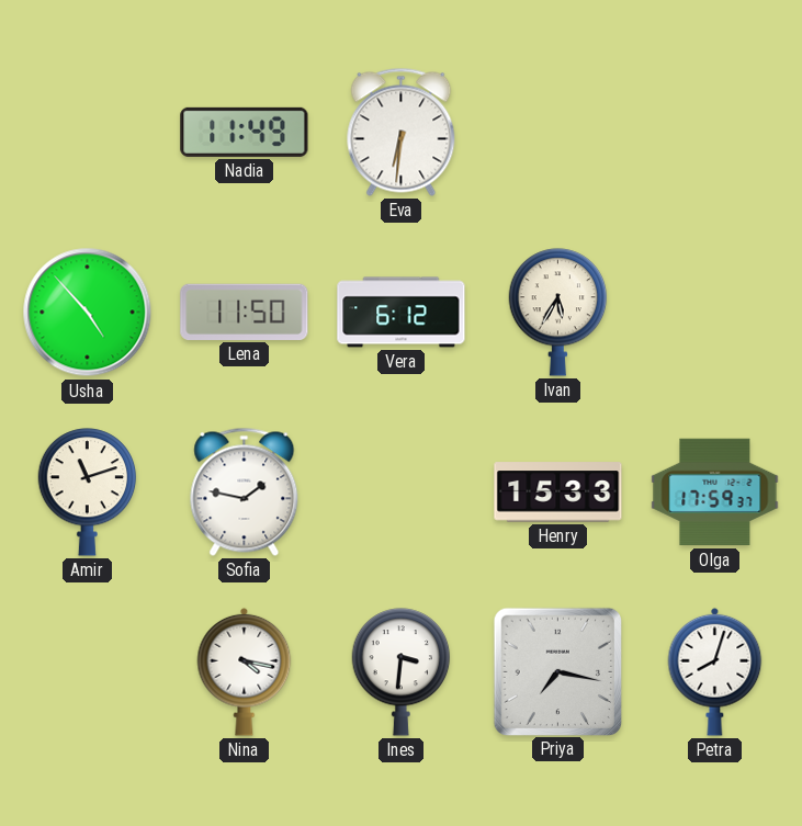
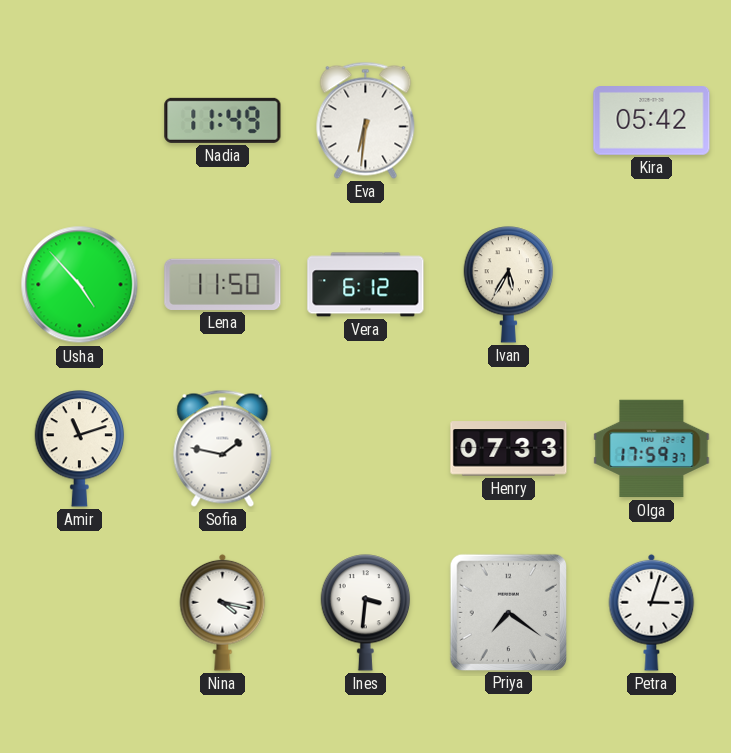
Kira: none -> 05:42
Henry: 15:33 -> 07:33
Priya: 7:17 -> 7:21
Petra: 8:03 -> 3:03
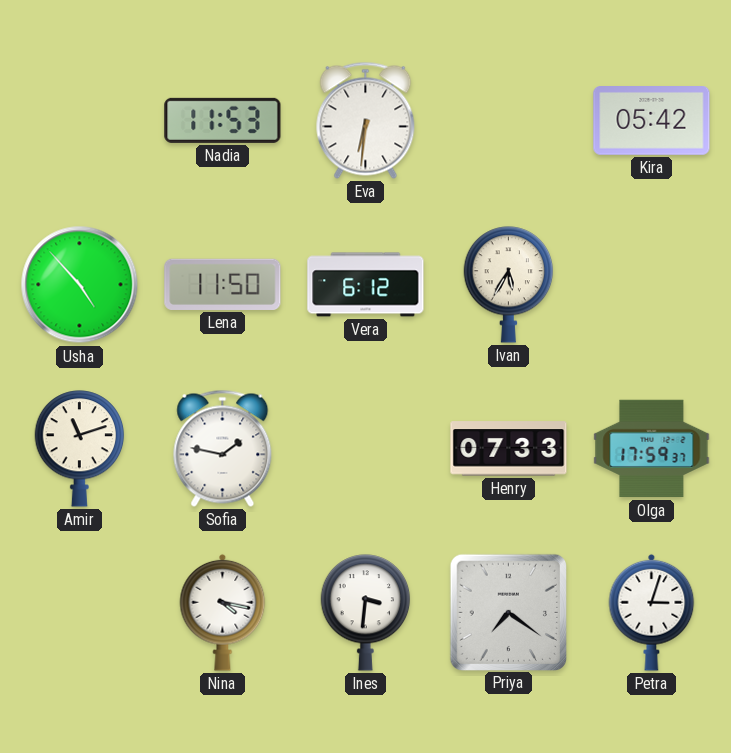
Nadia: 11:49 -> 11:53
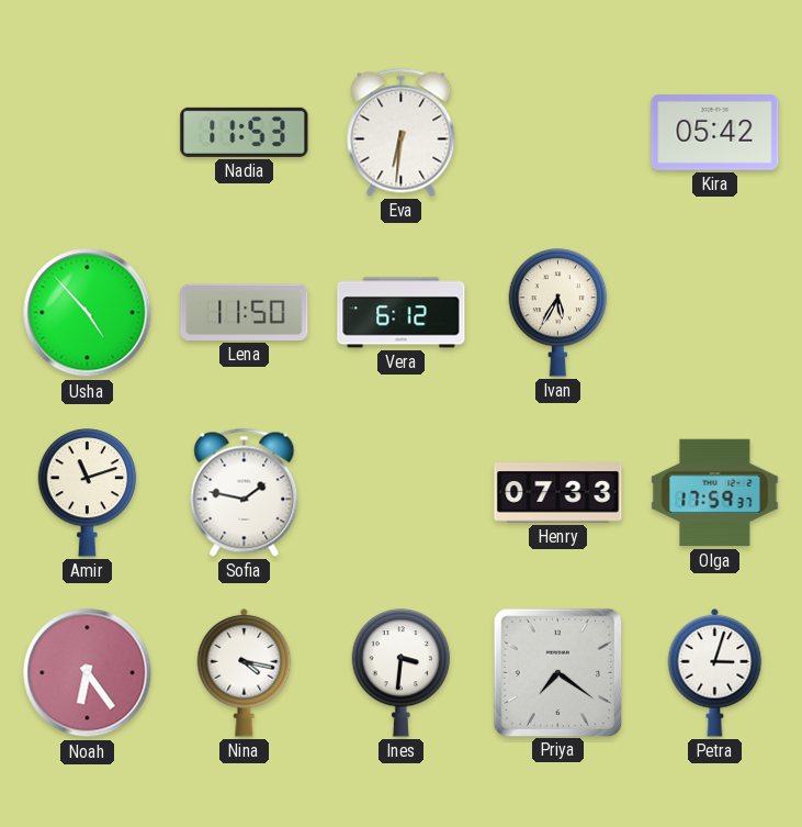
Noah: none -> 6:24
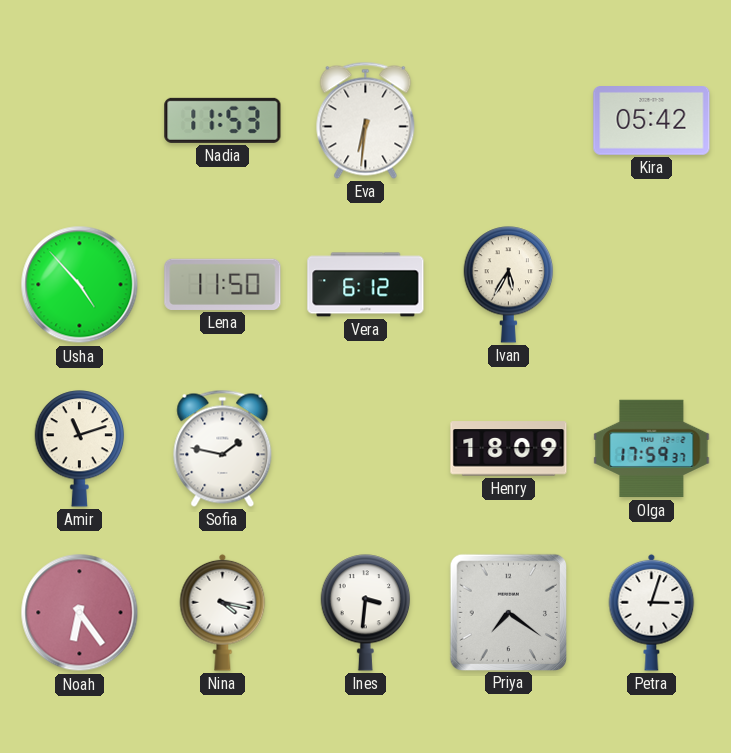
Henry: 07:33 -> 18:09
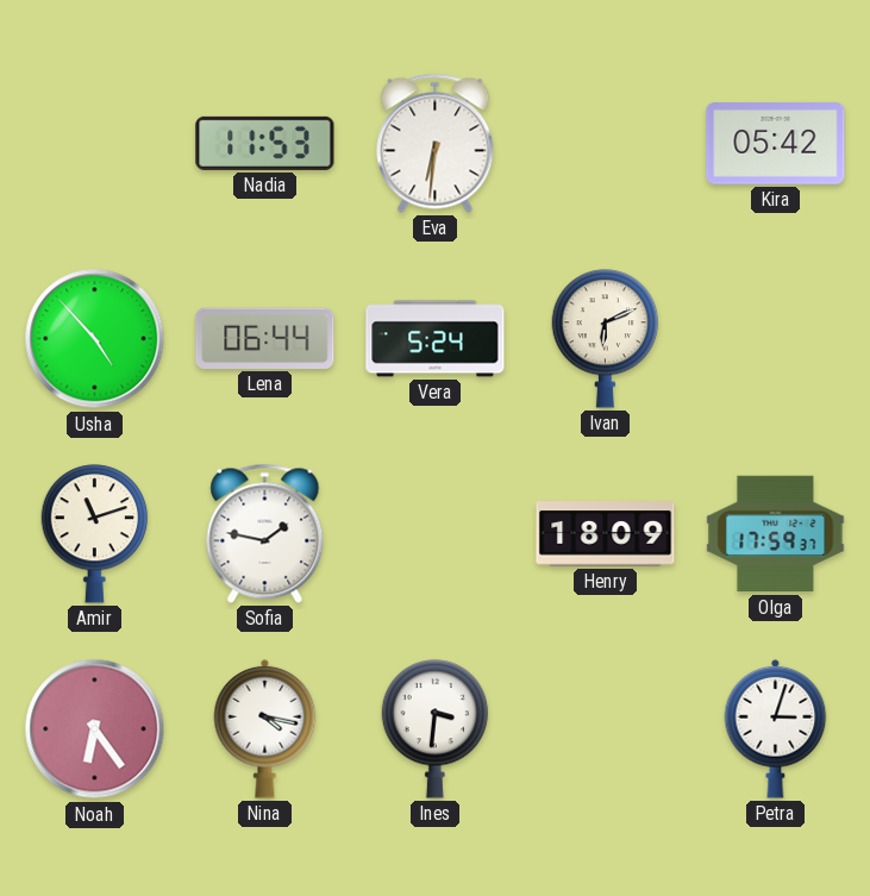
Lena: 11:50 -> 06:44
Vera: 6:12 -> 5:24
Ivan: 5:35 -> 6:11
Priya: 7:21 -> none
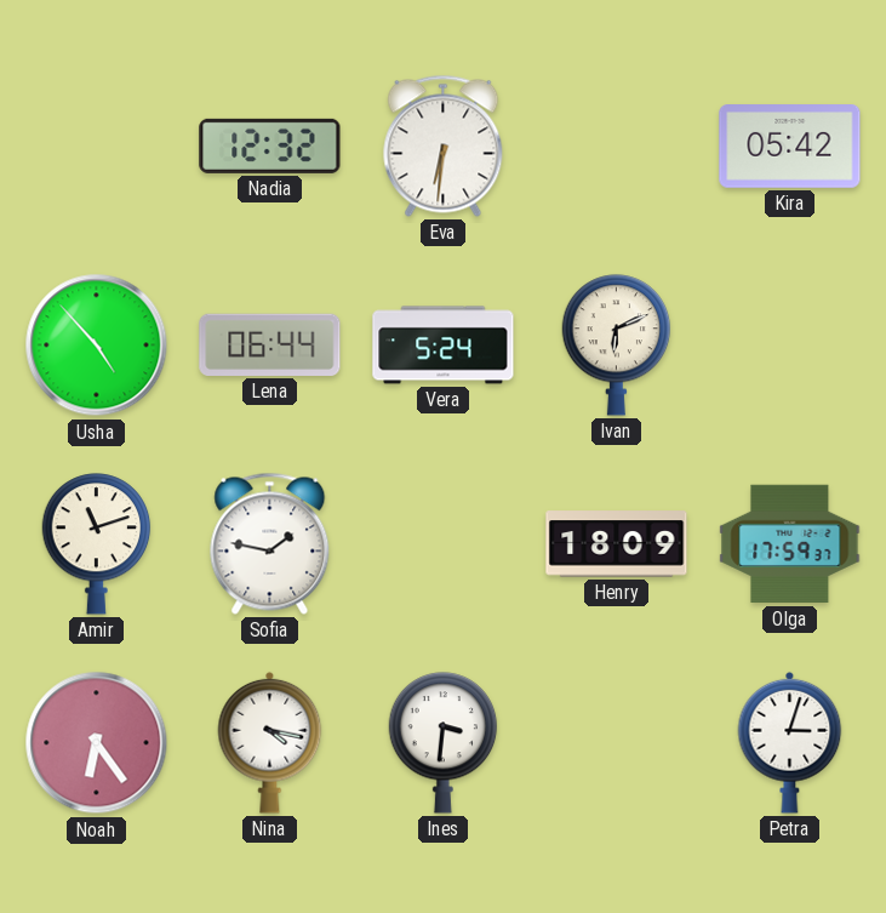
Nadia: 11:53 -> 12:32
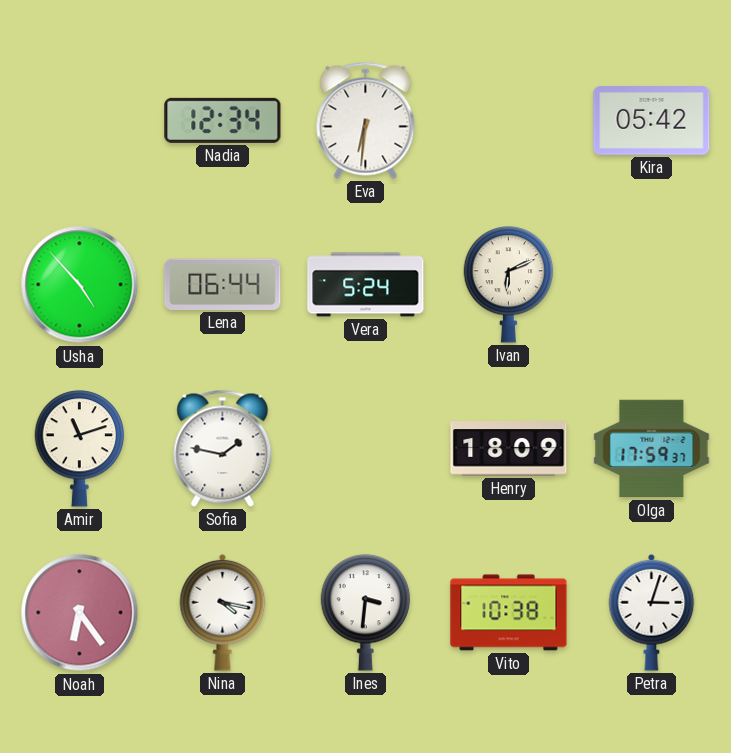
Nadia: 12:32 -> 12:34
Vito: none -> 10:38
